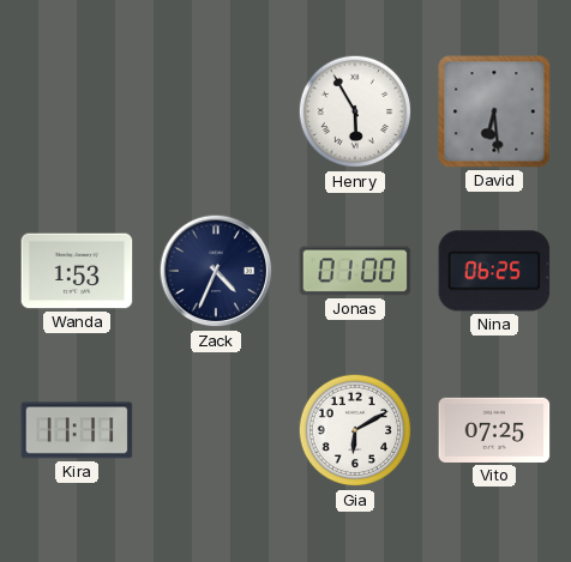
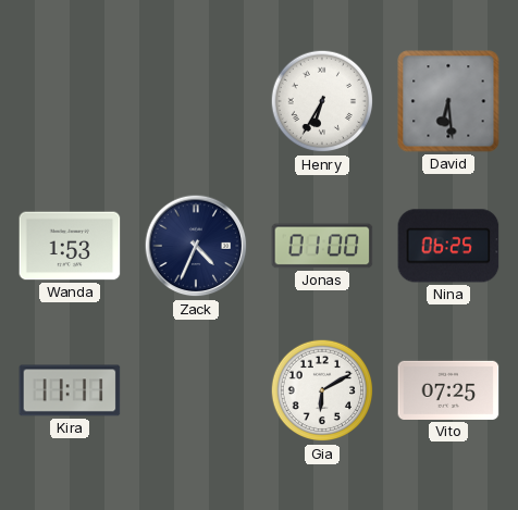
Henry: 5:55 -> 6:35
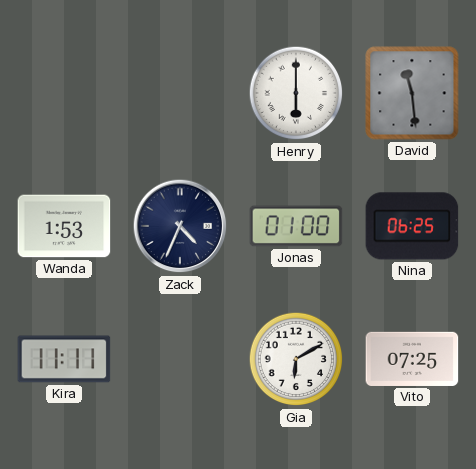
Henry: 6:35 -> 6:00
David: 6:29 -> 11:29
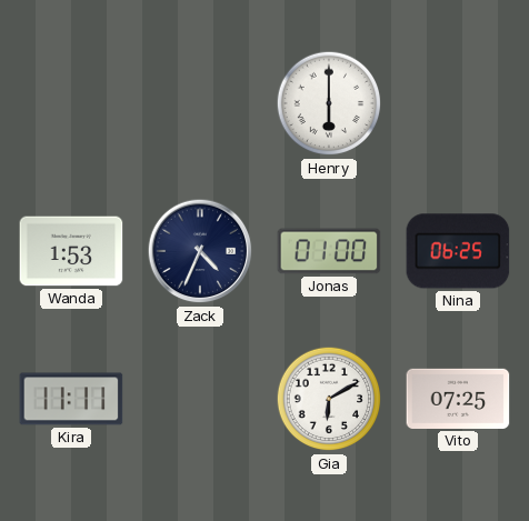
David: 11:29 -> none
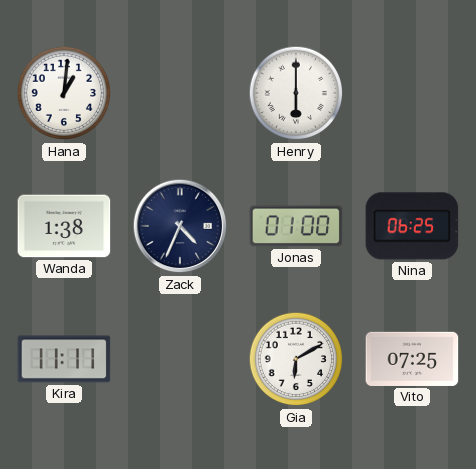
Hana: none -> 1:01
Wanda: 1:53 -> 1:38
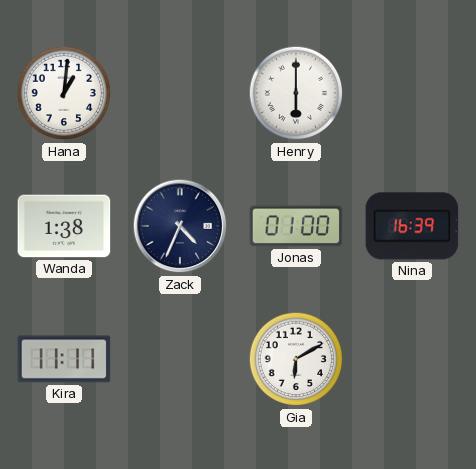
Nina: 06:25 -> 16:39
Vito: 07:25 -> none
